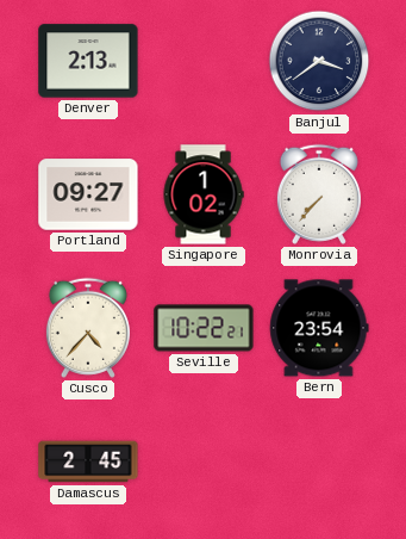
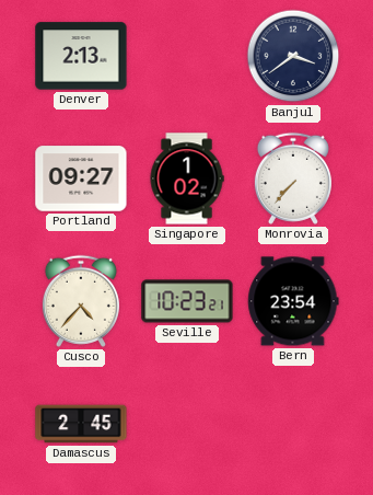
Seville: 10:22 -> 10:23
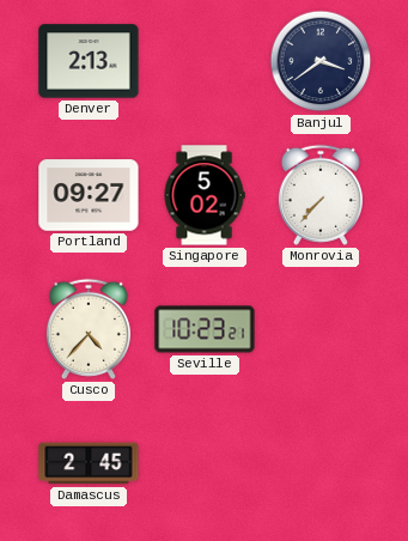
Singapore: 1:02 -> 5:02
Bern: 23:54 -> none
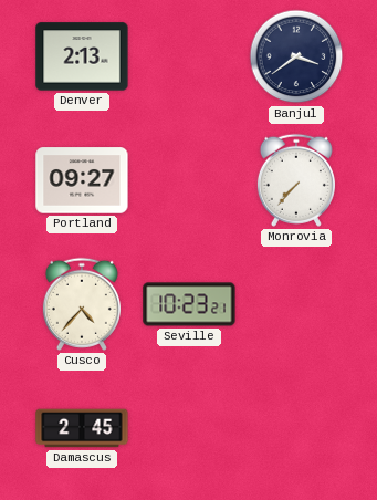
Singapore: 5:02 -> none
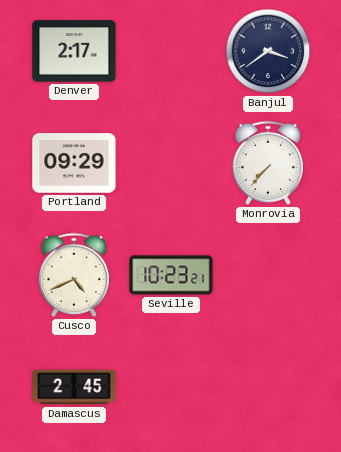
Denver: 2:13 -> 2:17
Portland: 09:27 -> 09:29
Cusco: 4:37 -> 4:41
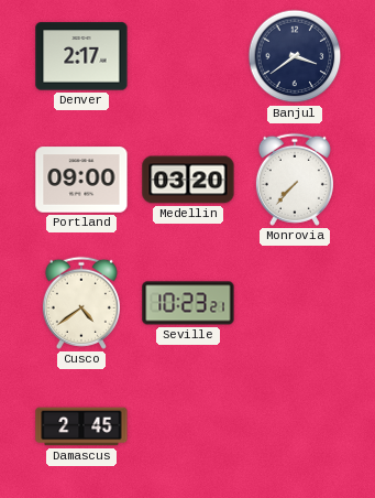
Portland: 09:29 -> 09:00
Medellin: none -> 03:20
Cusco: 4:41 -> 4:39
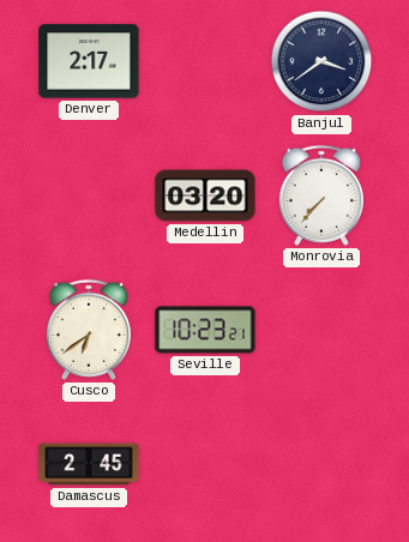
Portland: 09:00 -> none
Cusco: 4:39 -> 6:39
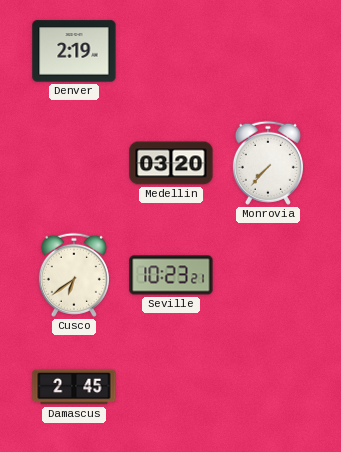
Denver: 2:17 -> 2:19
Banjul: 3:39 -> none
